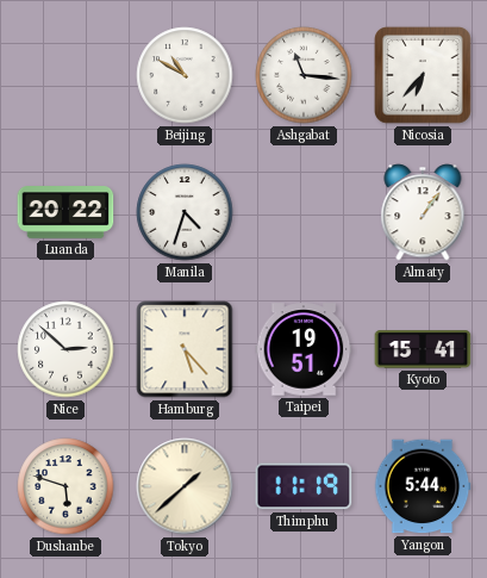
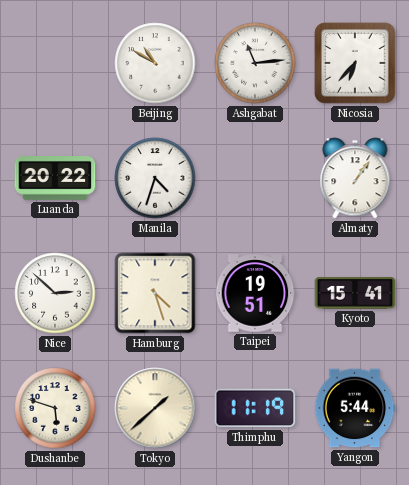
Ashgabat: 11:16 -> 11:14
Hamburg: 5:23 -> 4:27
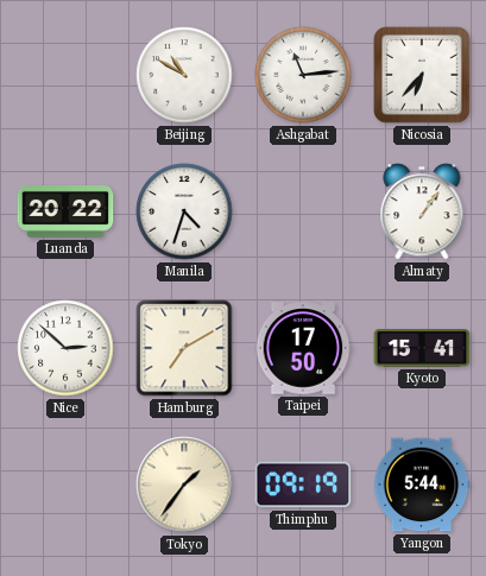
Hamburg: 4:27 -> 7:10
Taipei: 19:51 -> 17:50
Dushanbe: 5:48 -> none
Tokyo: 1:38 -> 1:36
Thimphu: 11:19 -> 09:19
